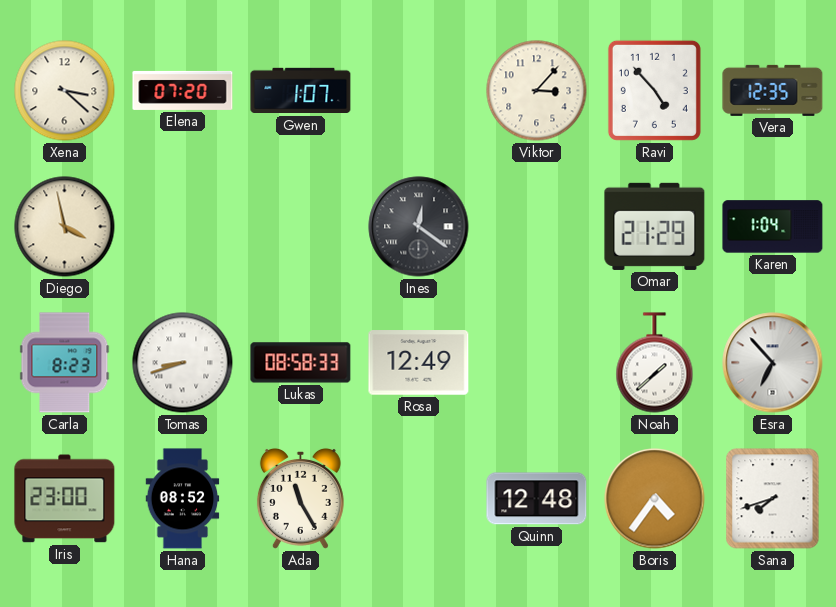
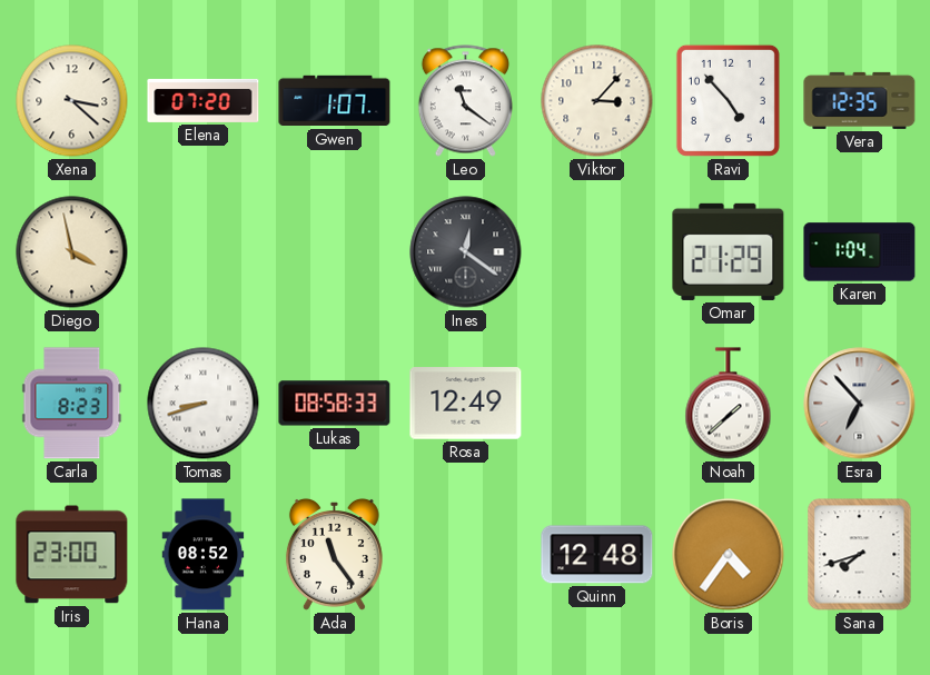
Leo: none -> 11:21
Ada: 11:25 -> 11:24
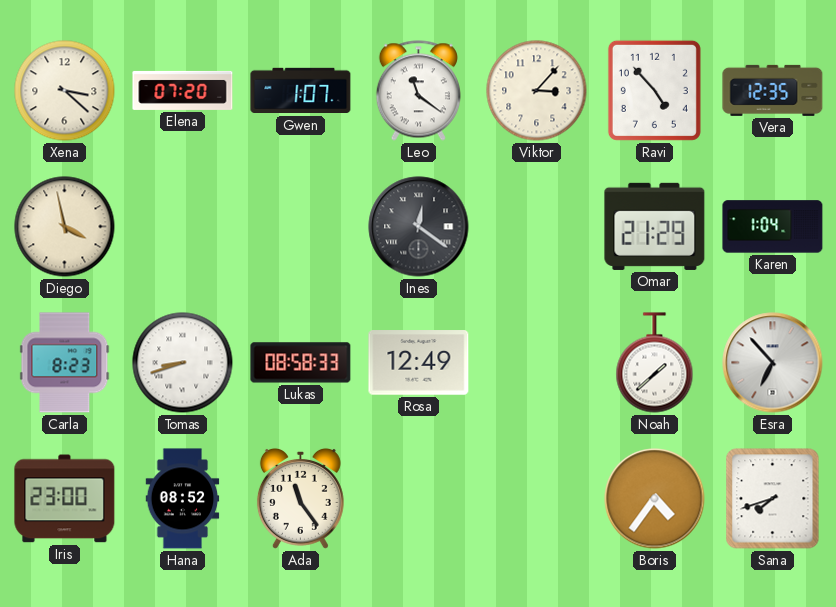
Quinn: 12:48 -> none
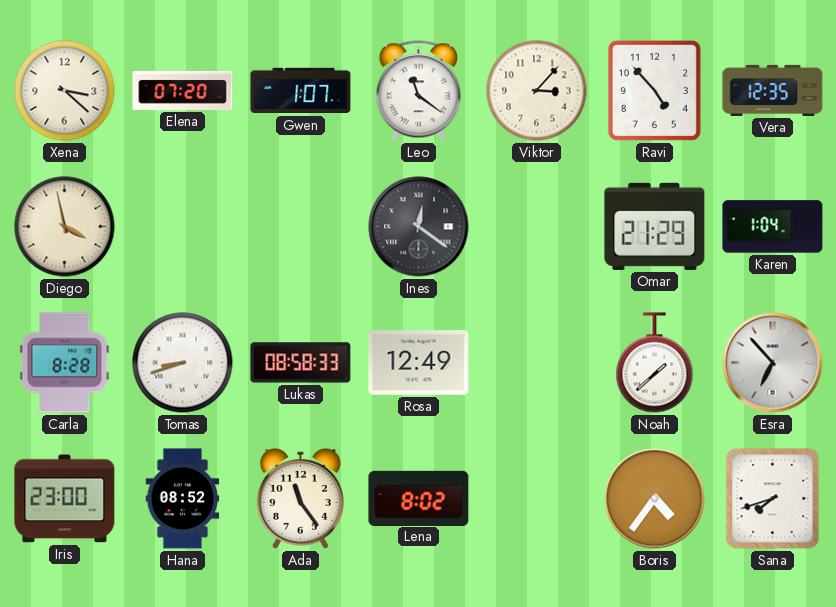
Carla: 8:23 -> 8:28
Lena: none -> 8:02
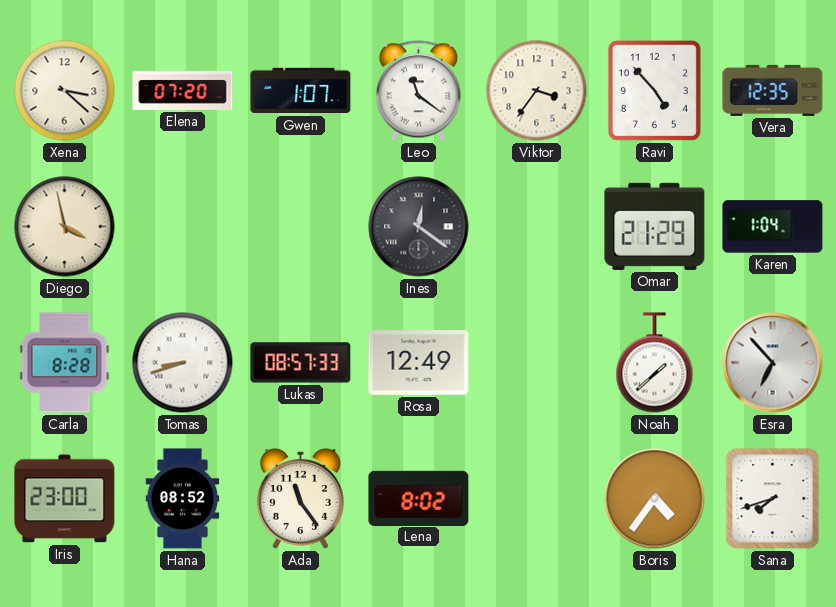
Viktor: 3:07 -> 3:36
Lukas: 08:58 -> 08:57
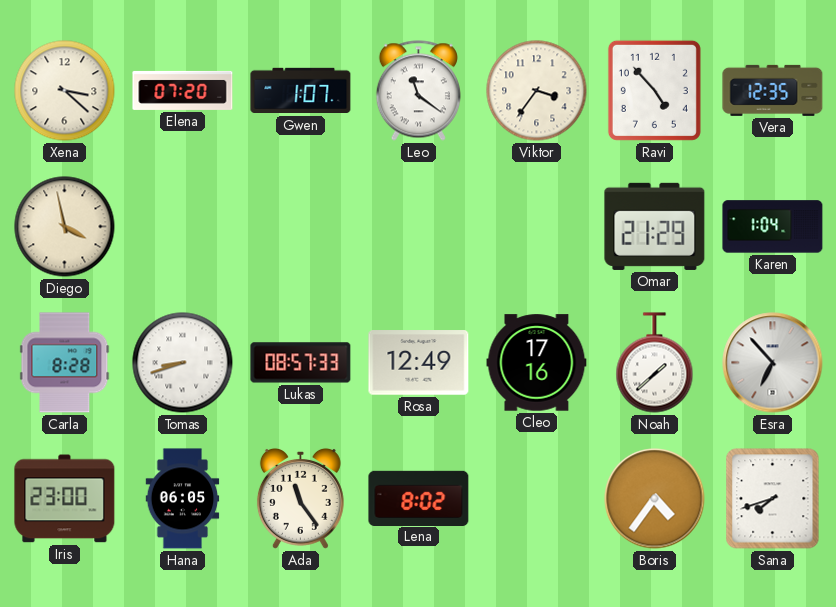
Ines: 12:21 -> none
Cleo: none -> 17:16
Hana: 08:52 -> 06:05
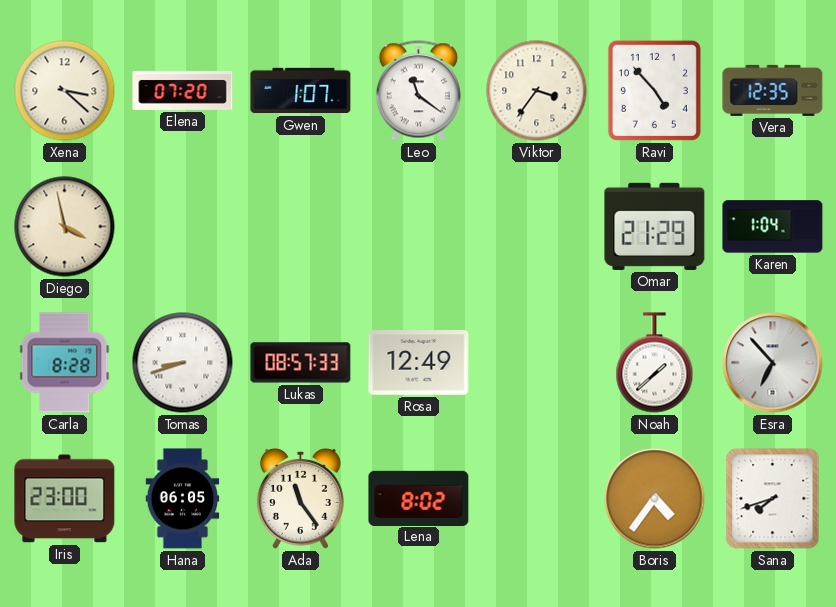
Cleo: 17:16 -> none
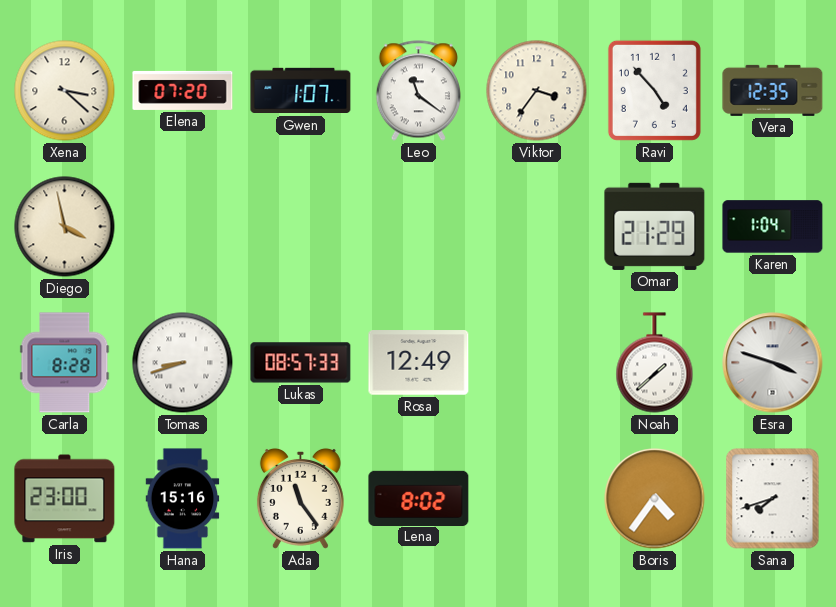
Esra: 6:53 -> 3:48
Hana: 06:05 -> 15:16
